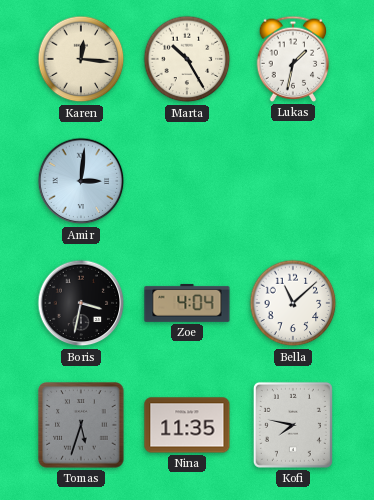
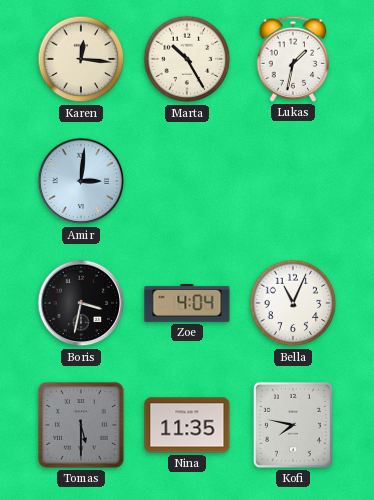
Bella: 11:08 -> 11:04
Tomas: 5:33 -> 5:30
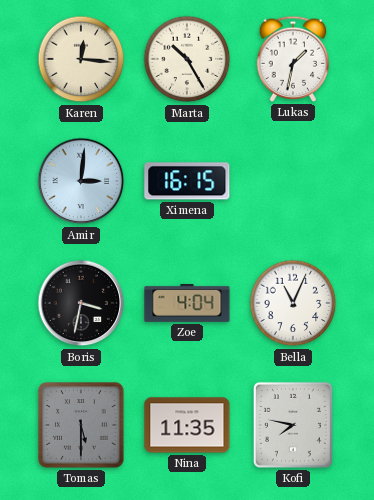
Ximena: none -> 16:15
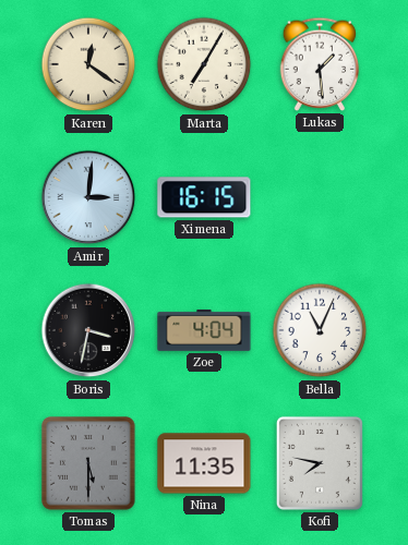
Karen: 12:16 -> 12:21
Marta: 10:25 -> 7:05
Lukas: 1:32 -> 1:29
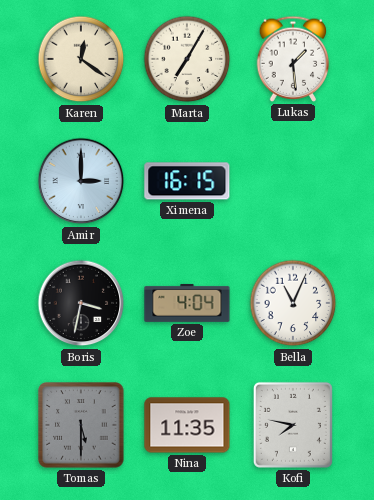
Amir: 3:01 -> 3:00
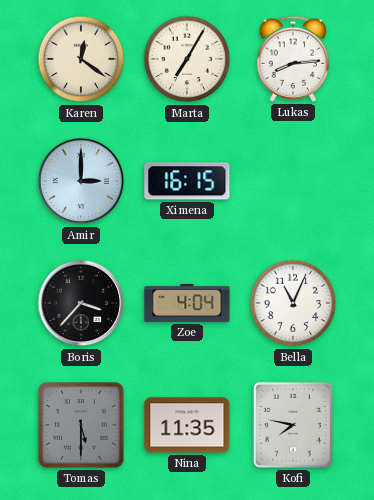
Lukas: 1:29 -> 8:14
Boris: 3:32 -> 3:37
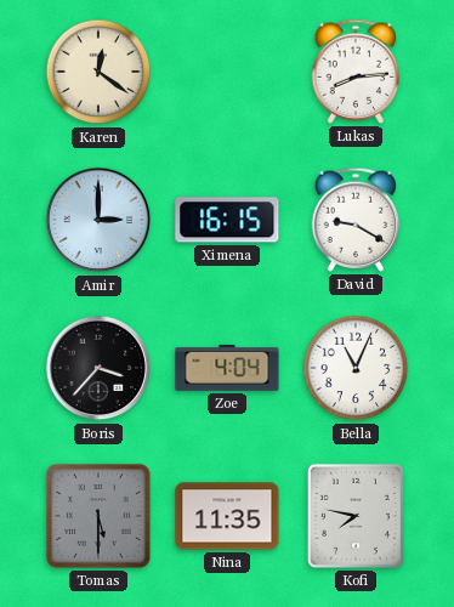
Marta: 7:05 -> none
David: none -> 9:20
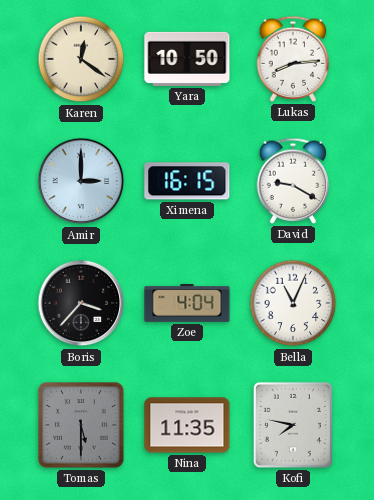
Yara: none -> 10:50
